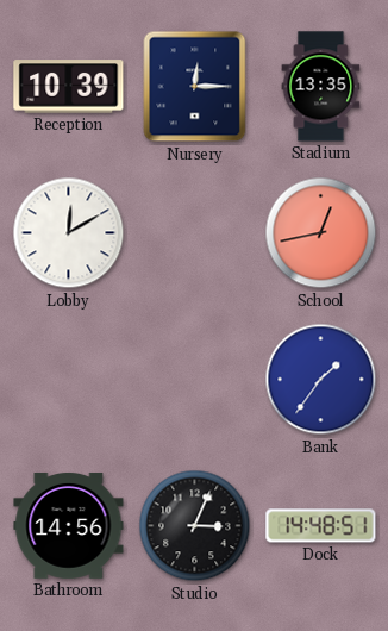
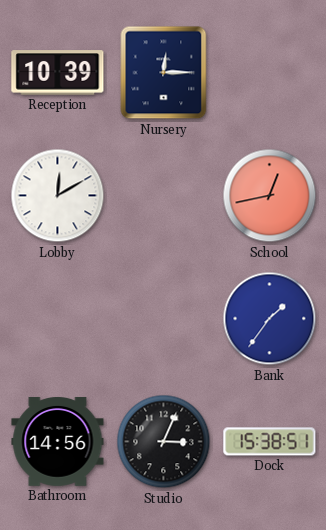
Stadium: 13:35 -> none
Dock: 14:48 -> 15:38
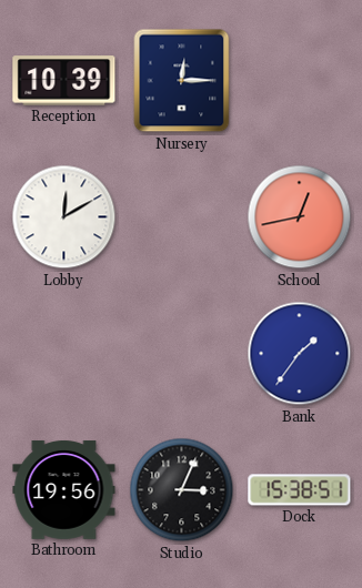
Bathroom: 14:56 -> 19:56
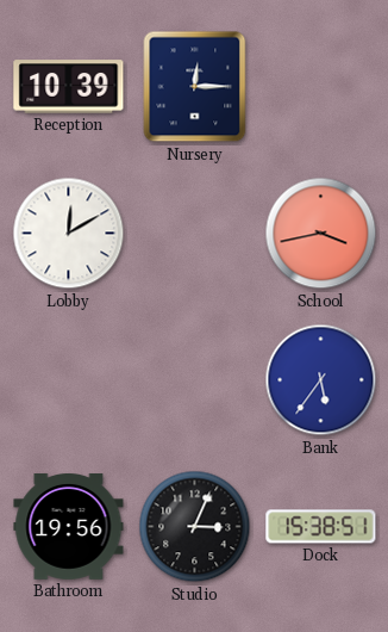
School: 12:43 -> 3:43
Bank: 1:36 -> 5:36
